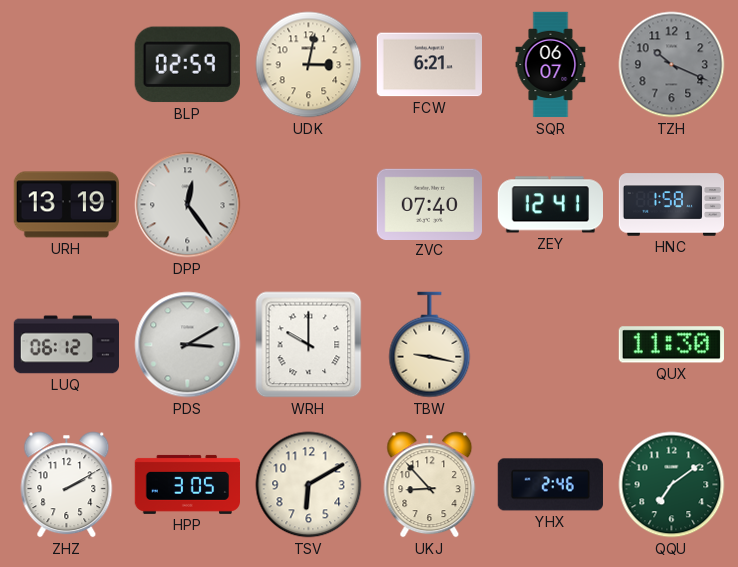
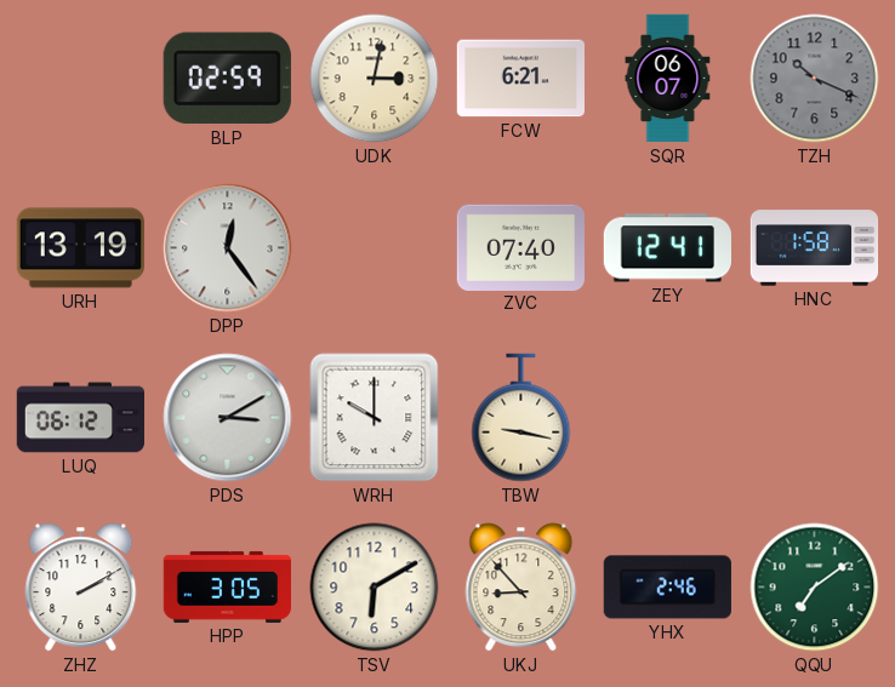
QUX: 11:30 -> none
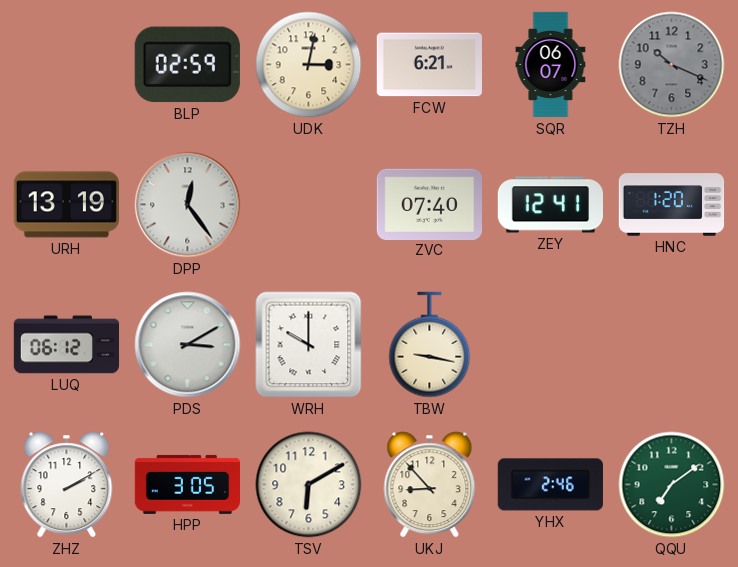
HNC: 1:58 -> 1:20
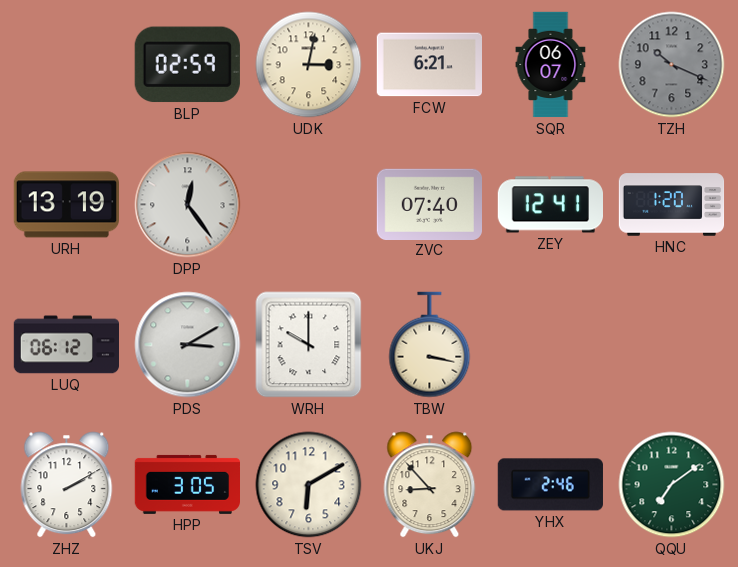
TBW: 9:17 -> 3:17
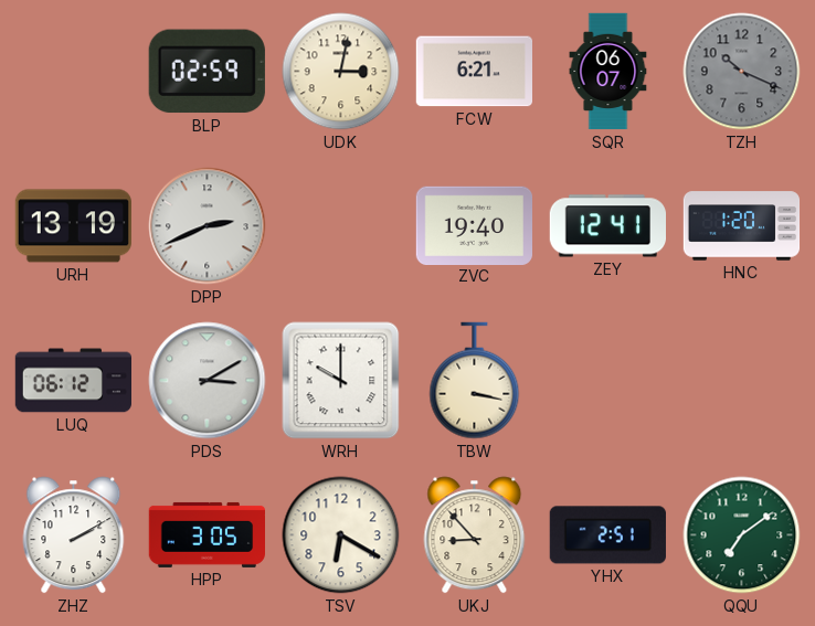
DPP: 12:24 -> 2:41
ZVC: 07:40 -> 19:40
TSV: 6:10 -> 6:20
YHX: 2:46 -> 2:51
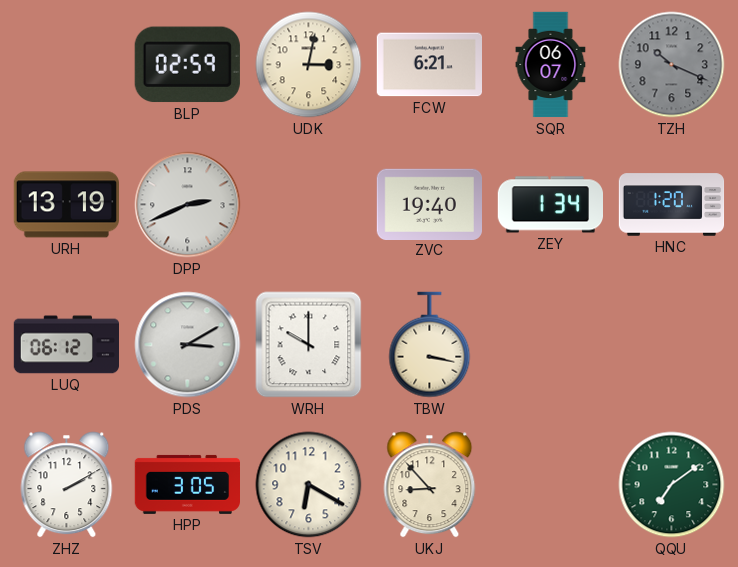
ZEY: 12:41 -> 1:34
YHX: 2:51 -> none
